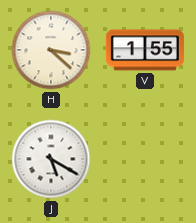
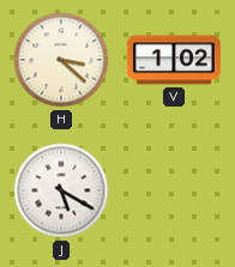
V: 1:55 -> 1:02
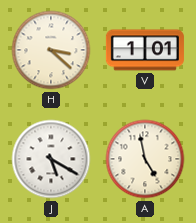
V: 1:02 -> 1:01
A: none -> 4:58
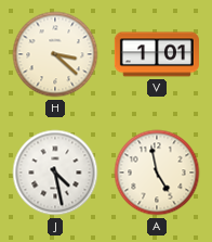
J: 5:20 -> 4:28
